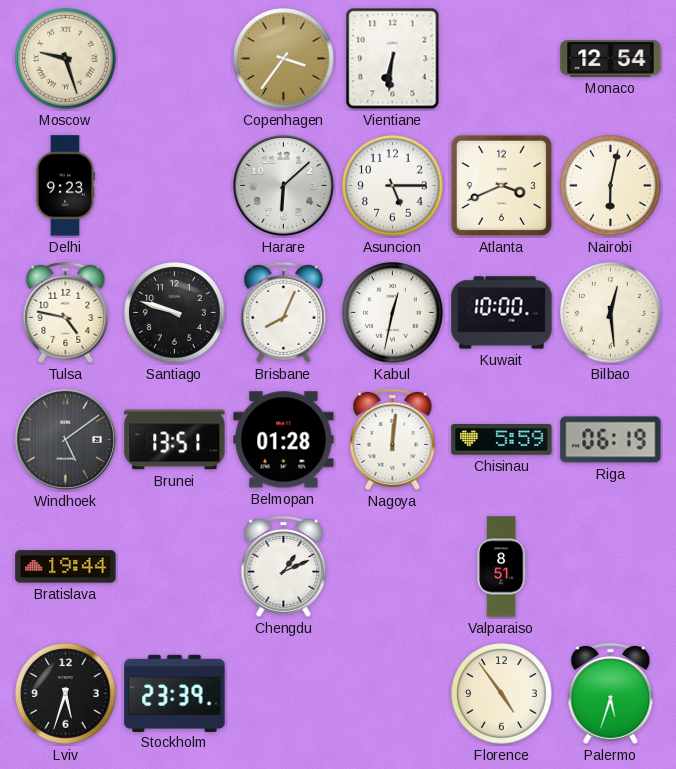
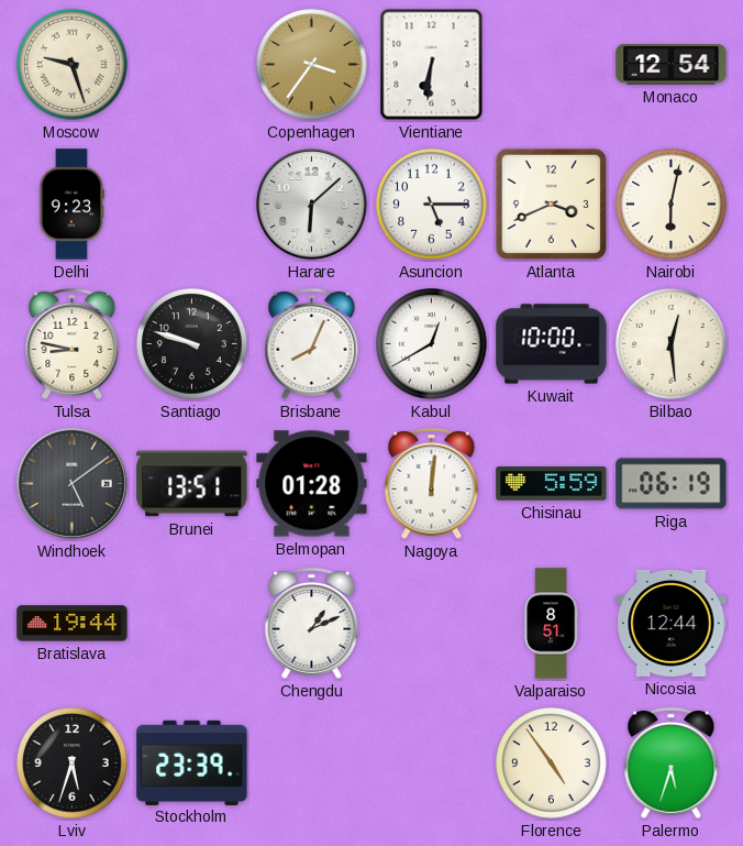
Tulsa: 4:47 -> 8:47
Kabul: 12:32 -> 12:40
Nicosia: none -> 12:44
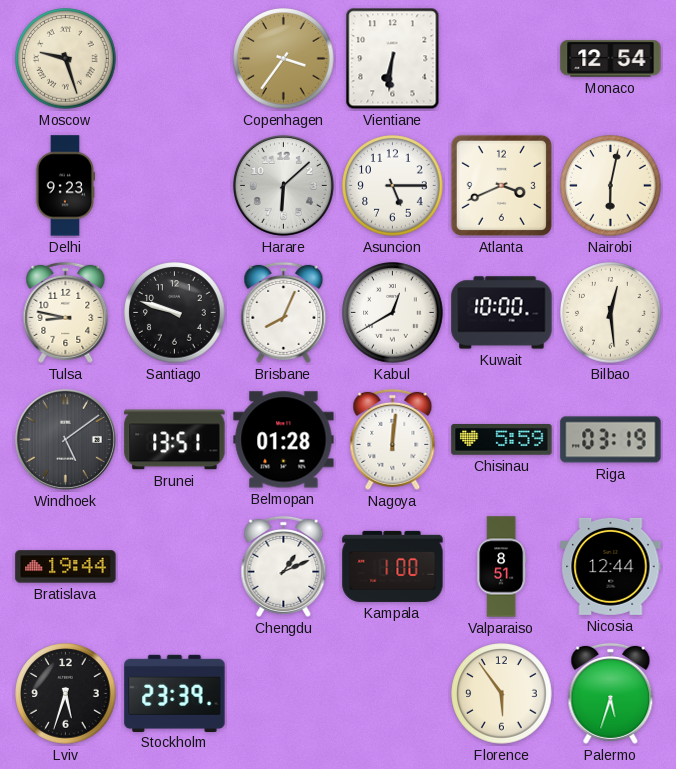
Riga: 06:19 -> 03:19
Kampala: none -> 1:00
Florence: 4:54 -> 5:54
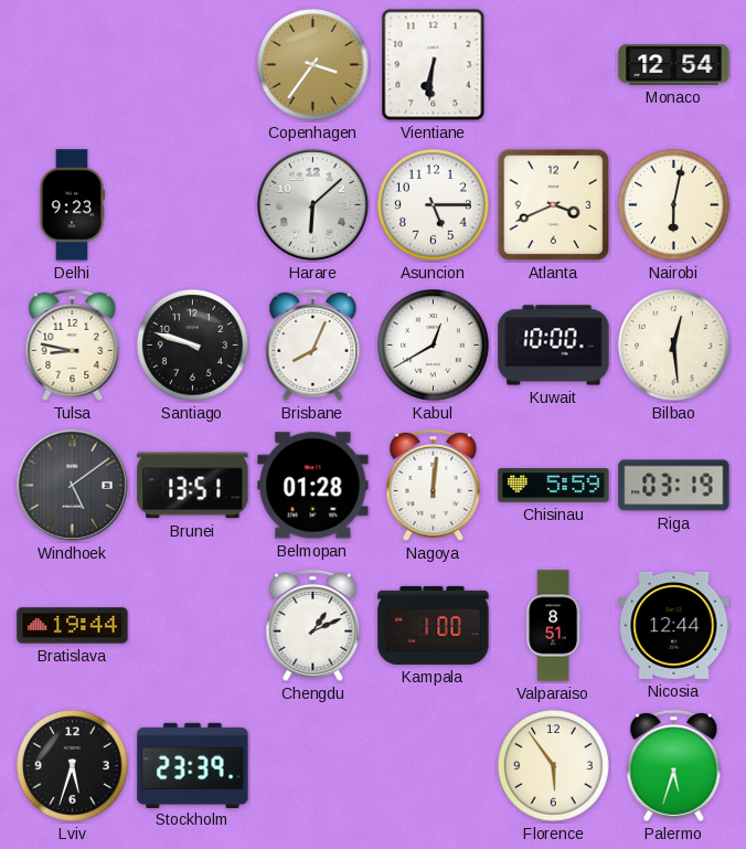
Moscow: 9:27 -> none
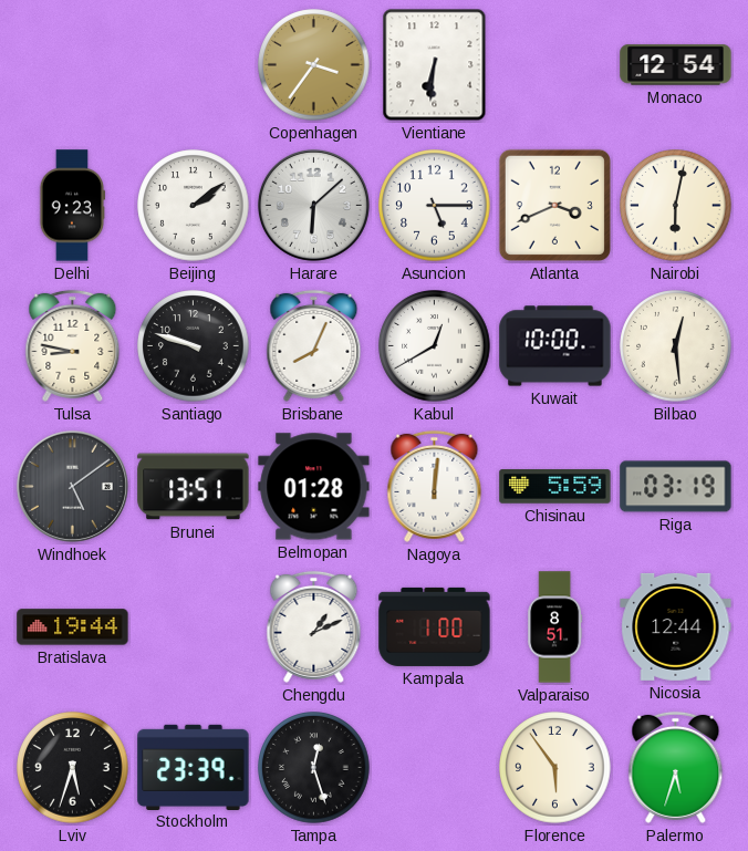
Beijing: none -> 2:09
Tampa: none -> 12:27
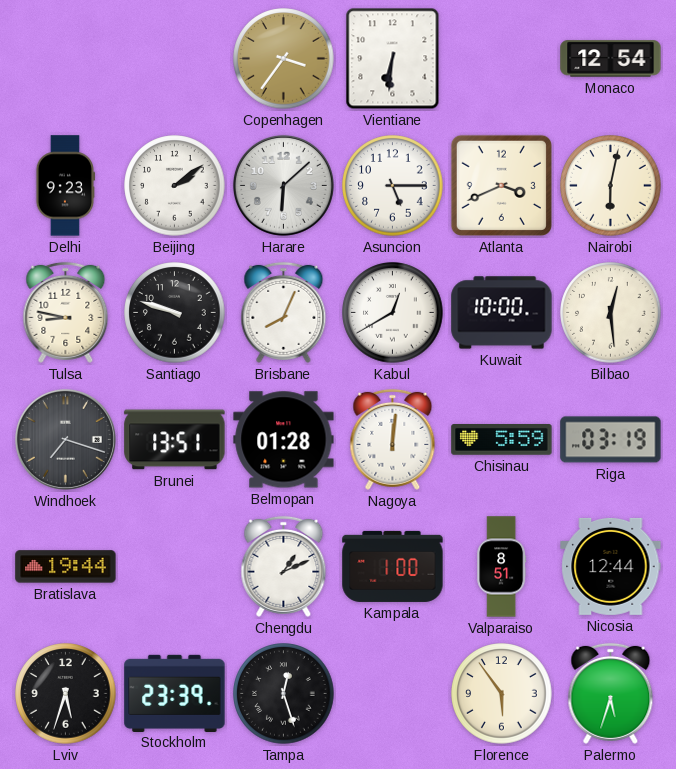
Windhoek: 5:09 -> 7:18
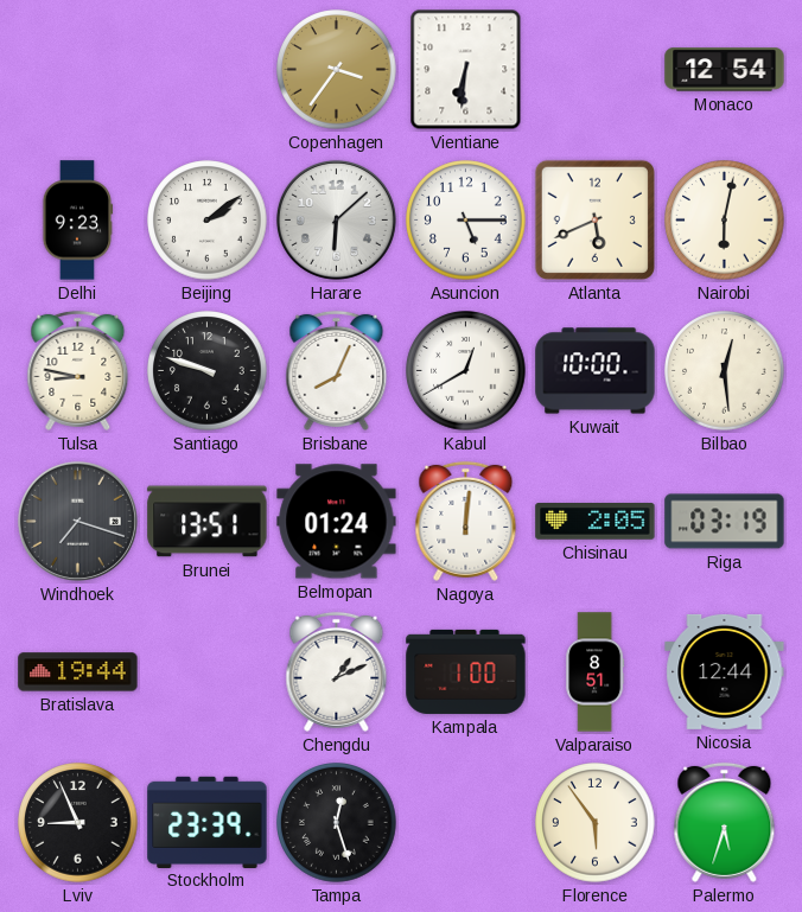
Atlanta: 3:41 -> 5:41
Belmopan: 01:28 -> 01:24
Chisinau: 5:59 -> 2:05
Lviv: 5:33 -> 8:56
